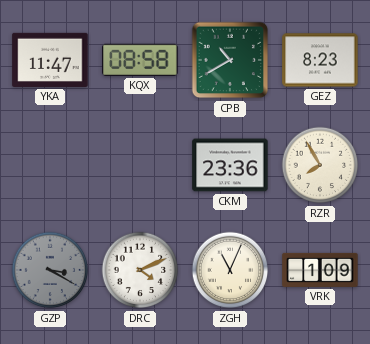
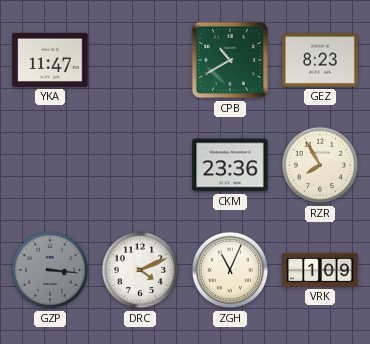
KQX: 08:58 -> none
GZP: 3:20 -> 3:16
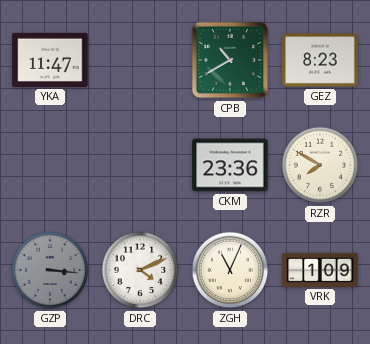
RZR: 7:55 -> 7:50
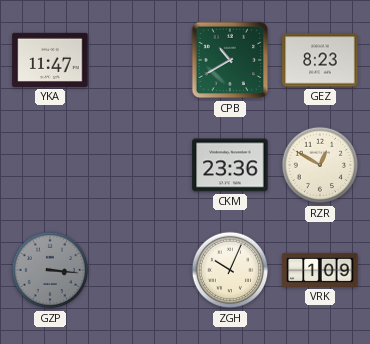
RZR: 7:50 -> 12:50
DRC: 4:11 -> none
ZGH: 11:04 -> 10:04
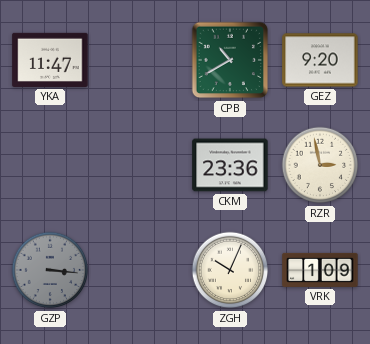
GEZ: 8:23 -> 9:20
RZR: 12:50 -> 2:58
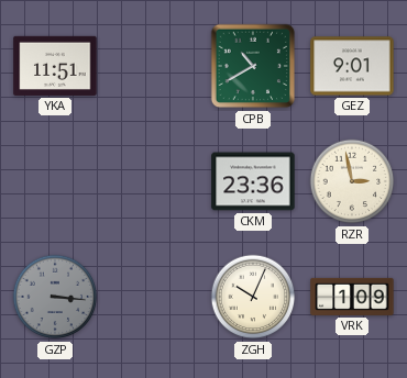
YKA: 11:47 -> 11:51
GEZ: 9:20 -> 9:01
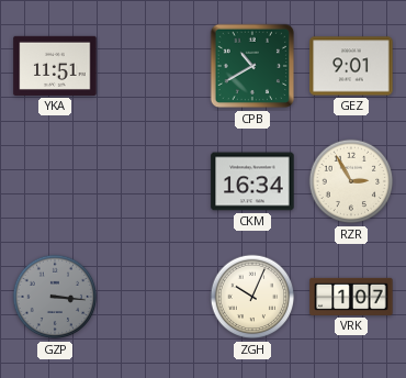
CKM: 23:36 -> 16:34
RZR: 2:58 -> 2:55
VRK: 1:09 -> 1:07
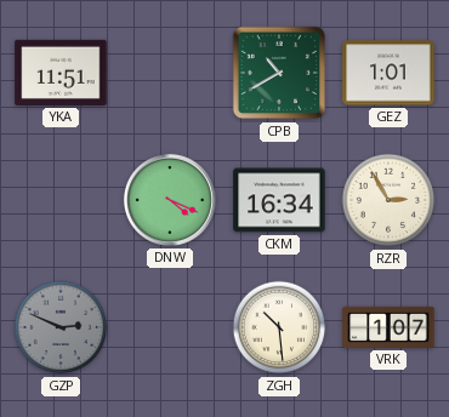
GEZ: 9:01 -> 1:01
DNW: none -> 4:19
GZP: 3:16 -> 2:49
ZGH: 10:04 -> 10:29
